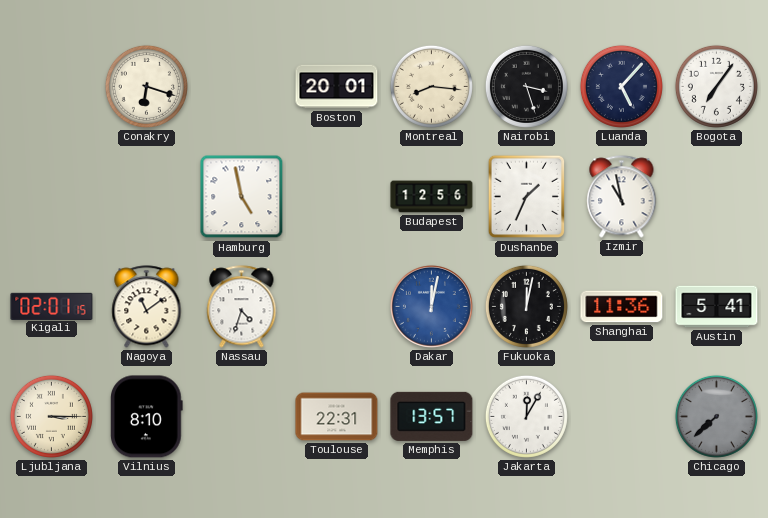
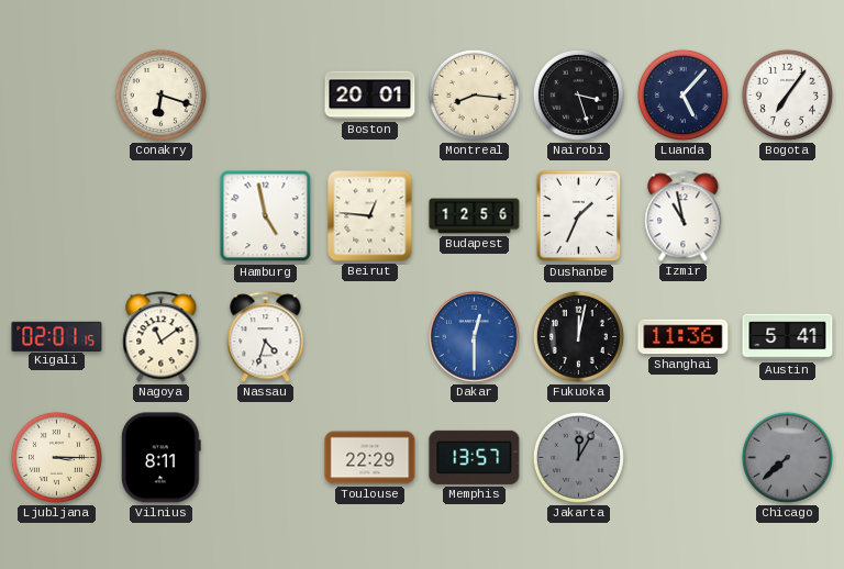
Beirut: none -> 12:46
Dakar: 12:02 -> 12:30
Vilnius: 8:10 -> 8:11
Toulouse: 22:31 -> 22:29
Jakarta dial: white -> grey
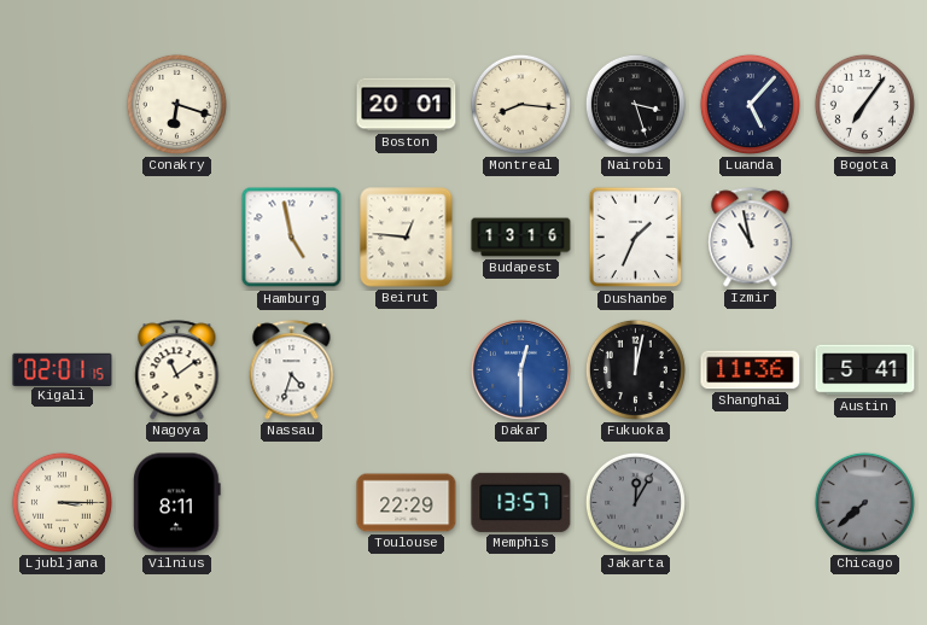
Budapest: 12:56 -> 13:16
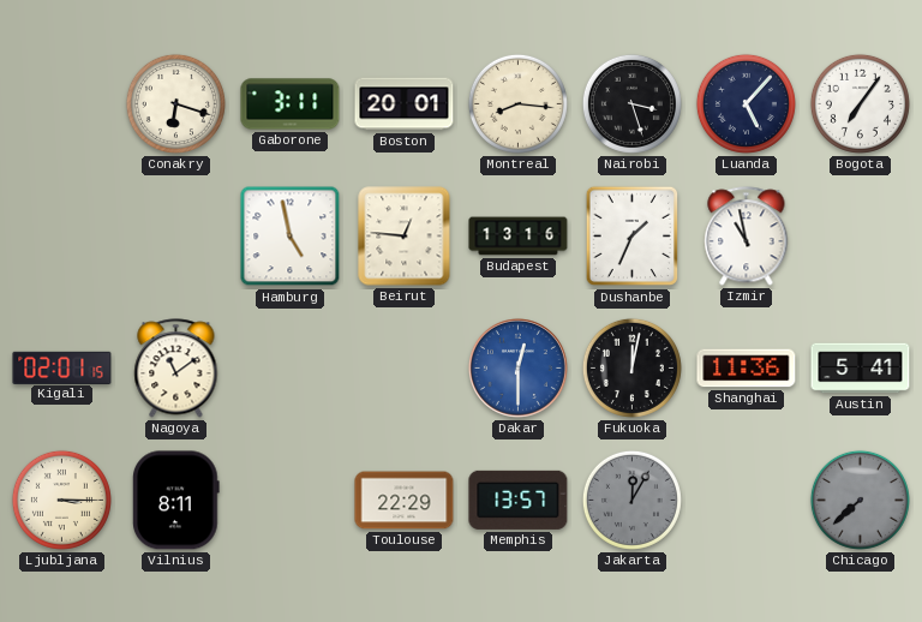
Gaborone: none -> 3:11
Nassau: 4:33 -> none
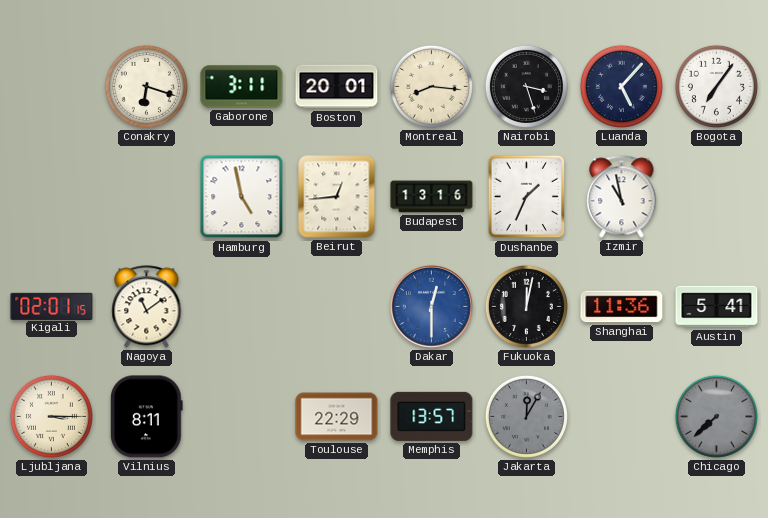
Beirut: 12:46 -> 12:44
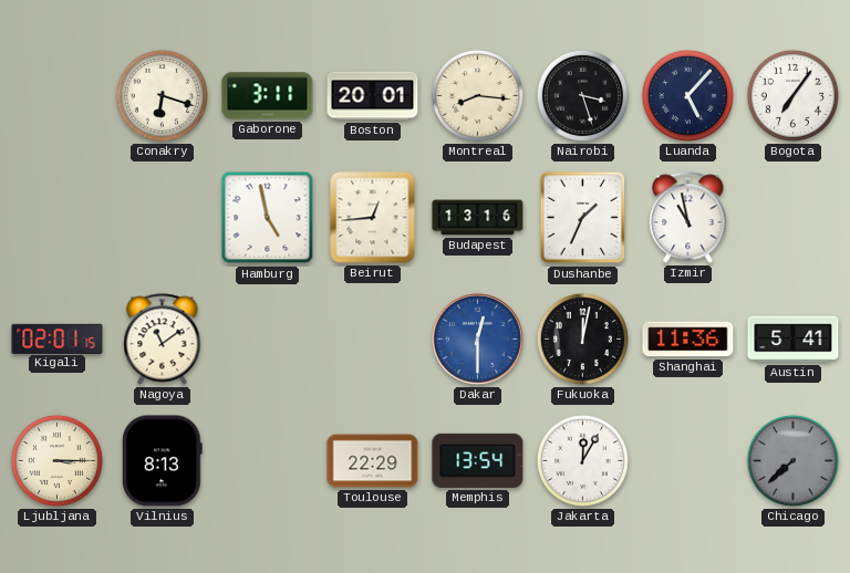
Vilnius: 8:11 -> 8:13
Memphis: 13:57 -> 13:54
Jakarta dial: grey -> white
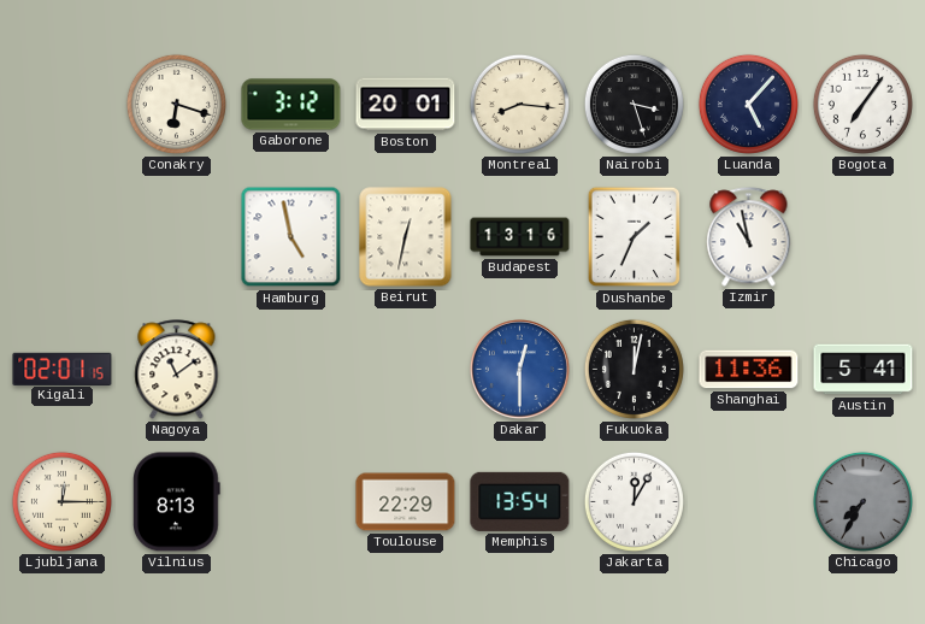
Gaborone: 3:11 -> 3:12
Beirut: 12:44 -> 12:32
Ljubljana: 3:15 -> 12:15
Chicago: 7:38 -> 7:35
